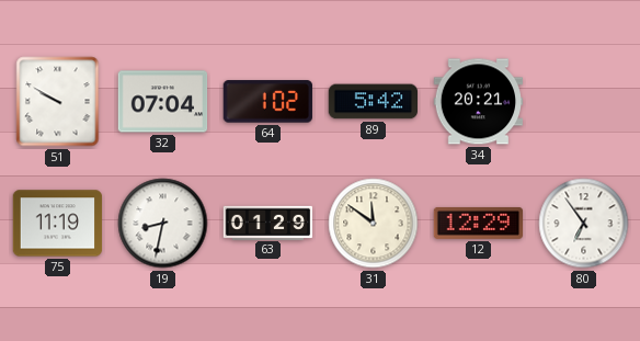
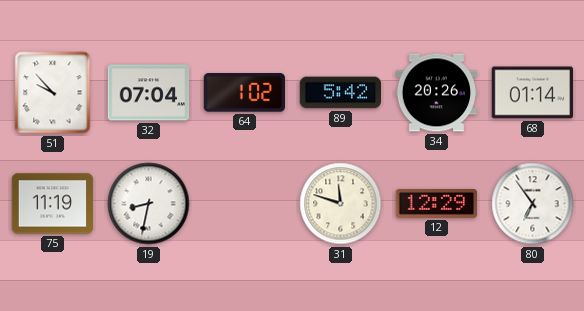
51: 9:50 -> 9:53
34: 20:21 -> 20:26
68: none -> 01:14
63: 01:29 -> none
31: 11:51 -> 11:48
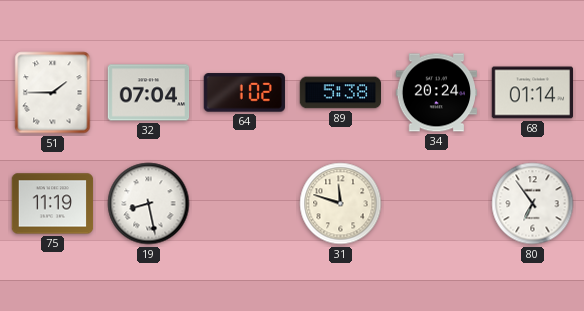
51: 9:53 -> 1:45
89: 5:42 -> 5:38
34: 20:26 -> 20:24
19: 8:32 -> 8:28
12: 12:29 -> none
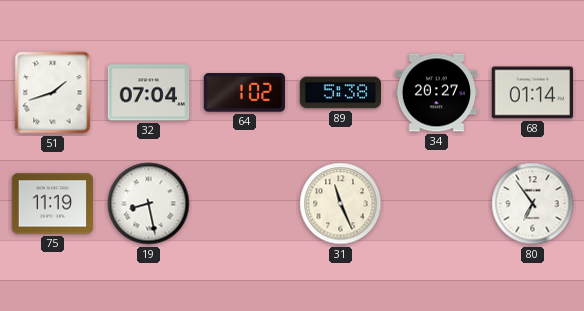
51: 1:45 -> 1:42
34: 20:24 -> 20:27
31: 11:48 -> 11:26
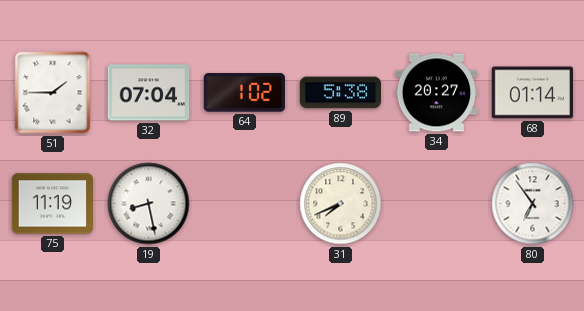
51: 1:42 -> 1:45
31: 11:26 -> 7:41
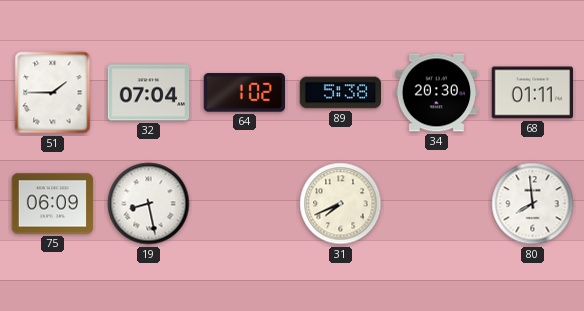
34: 20:27 -> 20:30
68: 01:14 -> 01:11
75: 11:19 -> 06:09
80: 6:54 -> 7:59
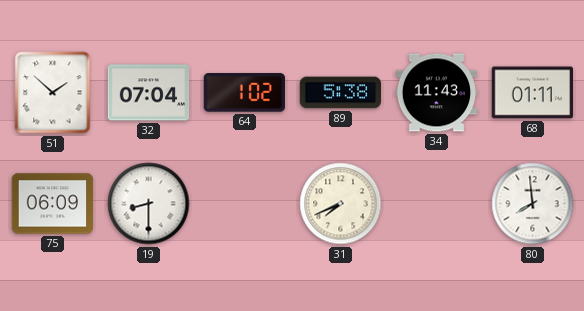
51: 1:45 -> 1:52
34: 20:30 -> 11:43
19: 8:28 -> 8:30
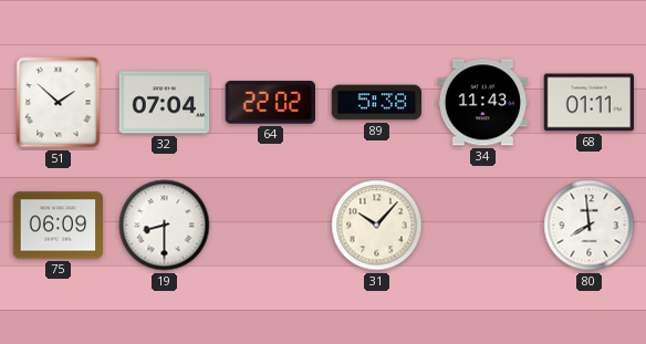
64: 1:02 -> 22:02
31: 7:41 -> 10:07
